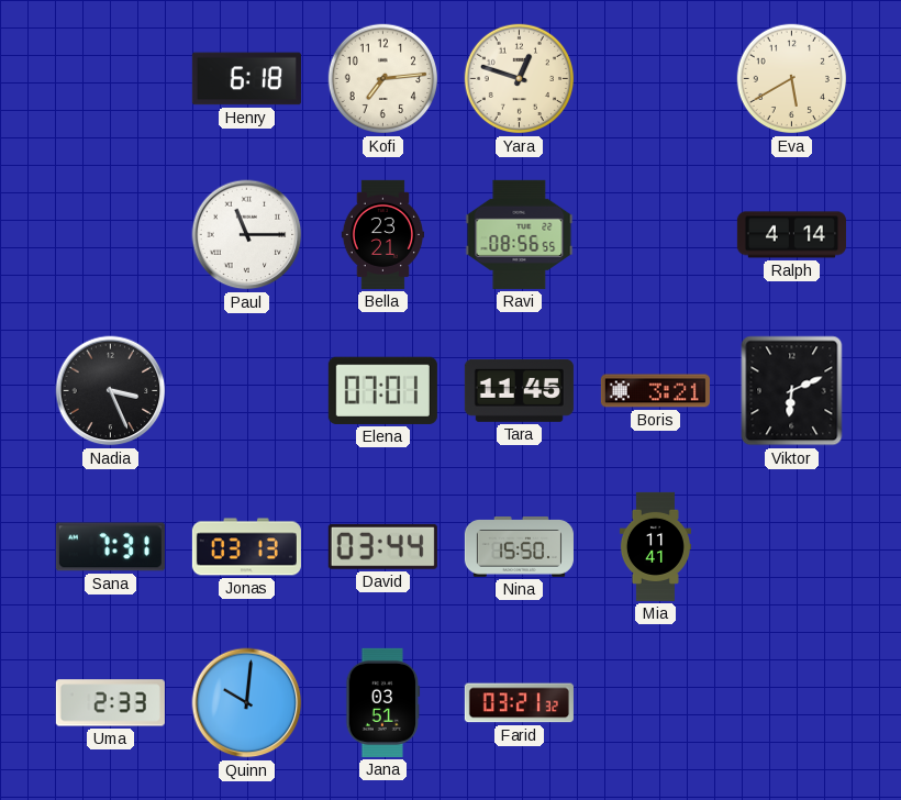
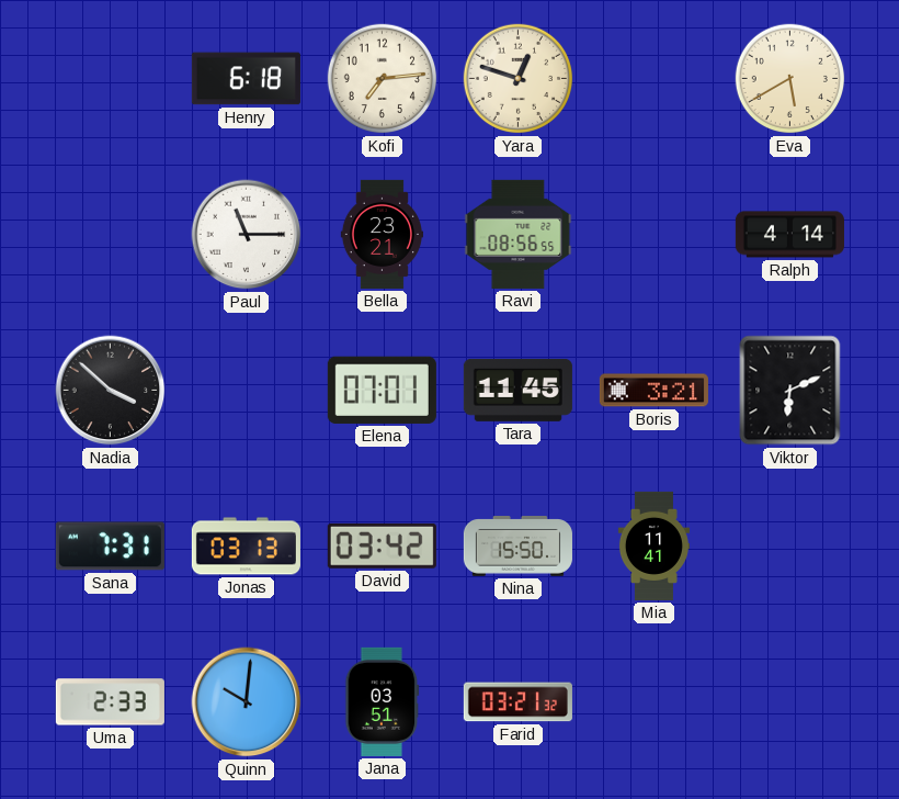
Nadia: 3:26 -> 3:52
David: 03:44 -> 03:42
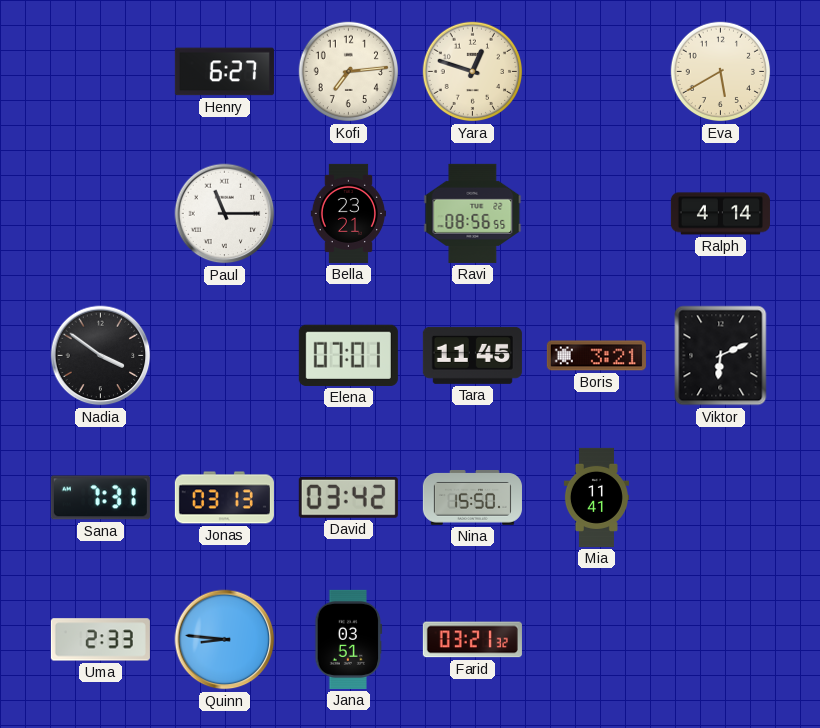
Henry: 6:18 -> 6:27
Nadia: 3:52 -> 3:51
Quinn: 10:01 -> 8:46
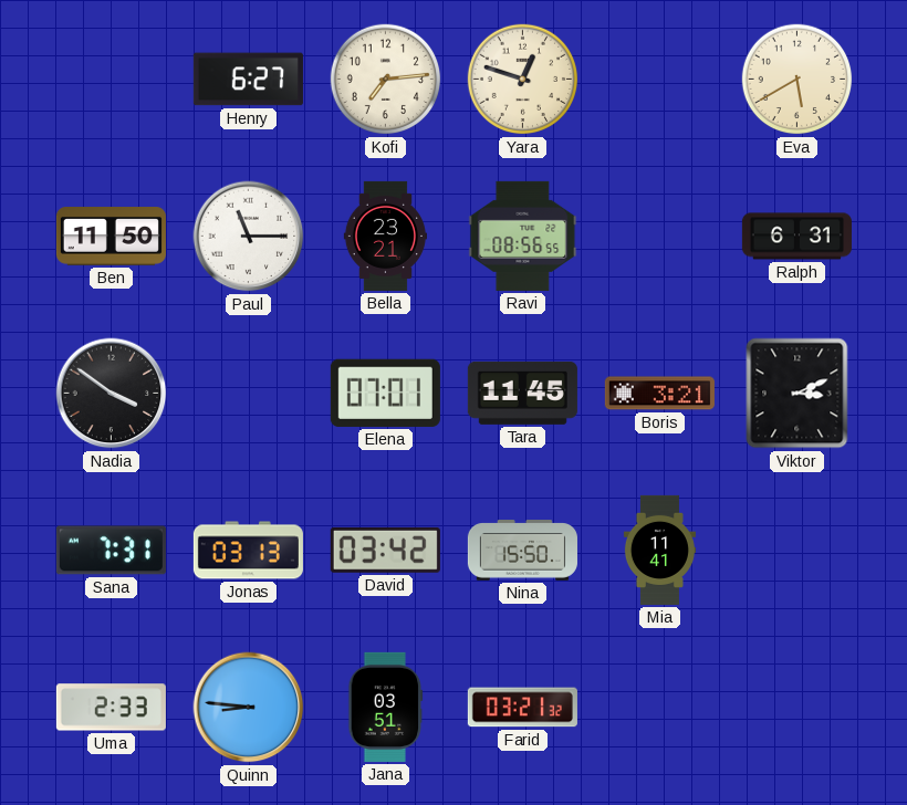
Ben: none -> 11:50
Ralph: 4:14 -> 6:31
Viktor: 6:11 -> 3:11
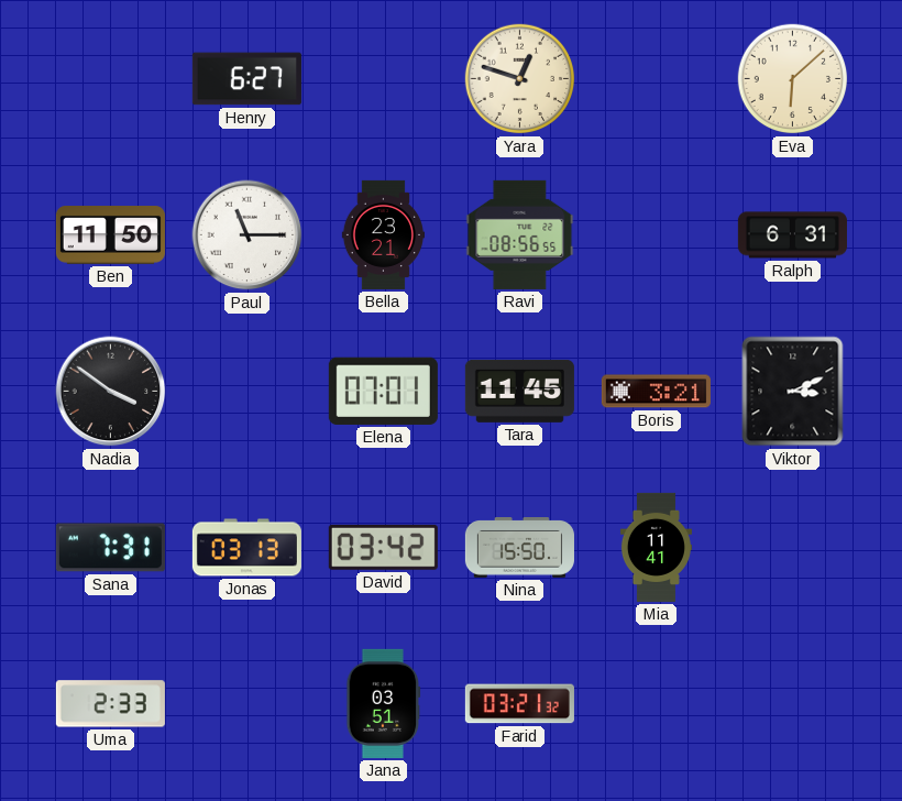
Kofi: 7:14 -> none
Eva: 5:40 -> 6:08
Quinn: 8:46 -> none
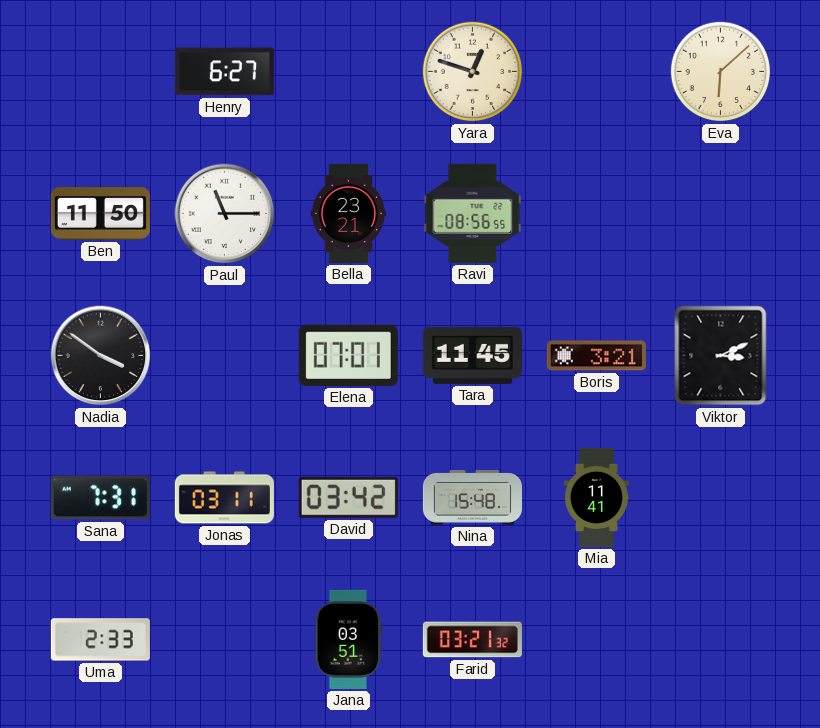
Ralph: 6:31 -> none
Jonas: 03:13 -> 03:11
Nina: 15:50 -> 15:48
